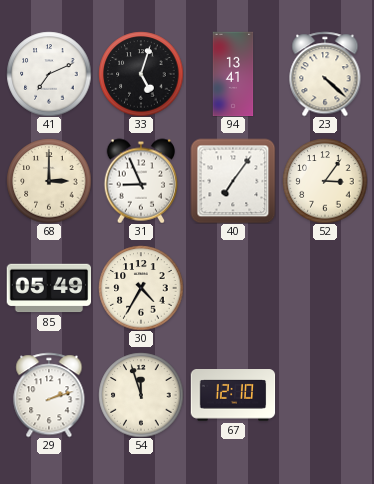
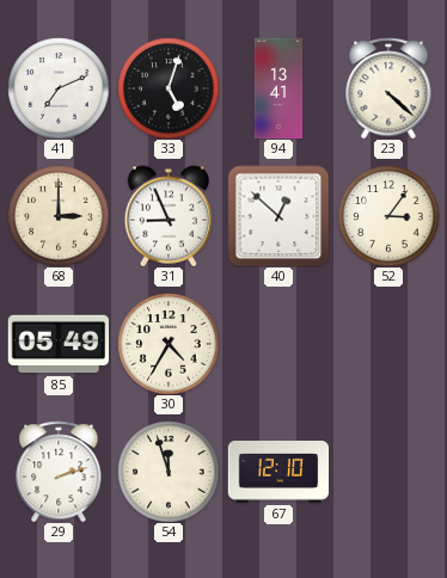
40: 7:06 -> 12:52
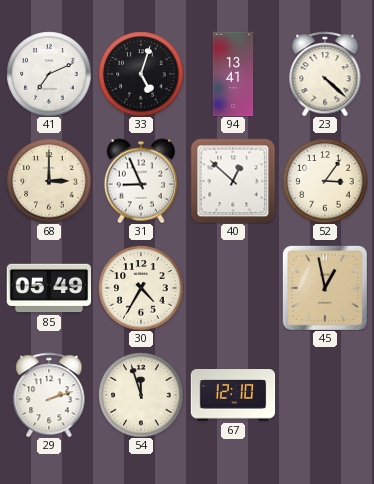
45: none -> 12:58
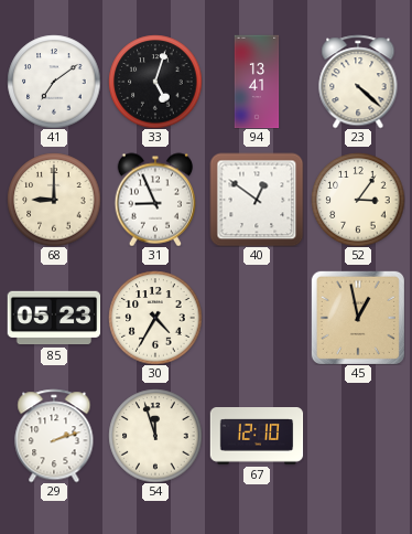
41: 7:11 -> 7:09
68: 3:00 -> 9:00
40: 12:52 -> 12:51
85: 05:49 -> 05:23
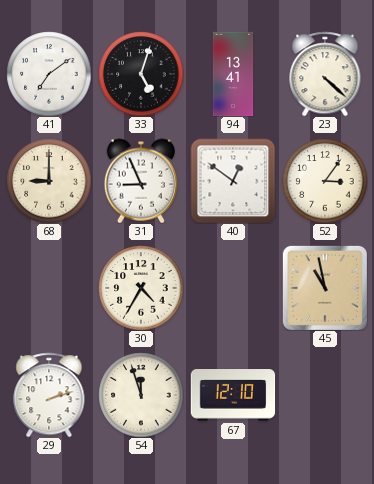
85: 05:23 -> none
45: 12:58 -> 10:58
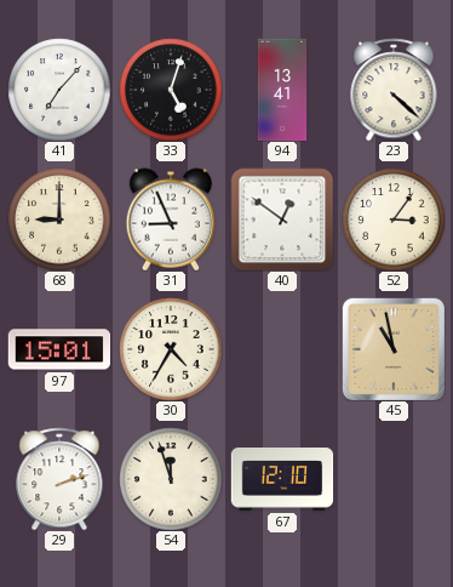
41: 7:09 -> 7:07
97: none -> 15:01
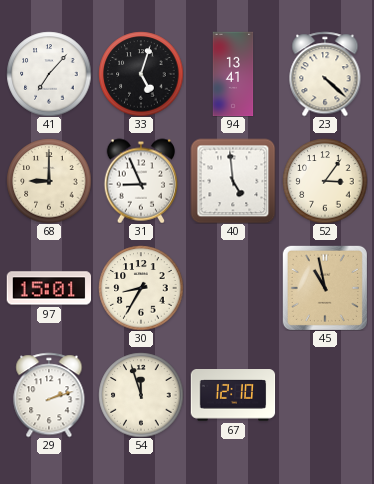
40: 12:51 -> 4:59
30: 4:35 -> 8:35
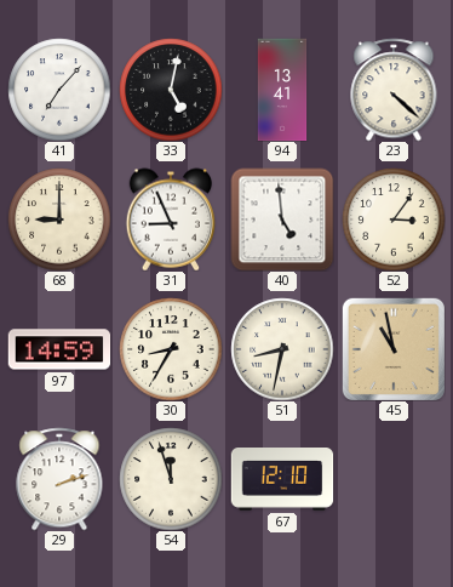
33: 5:03 -> 5:02
97: 15:01 -> 14:59
51: none -> 8:32
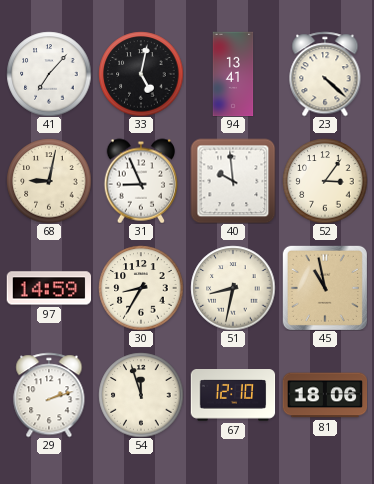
68: 9:00 -> 9:02
40: 4:59 -> 9:59
81: none -> 18:06
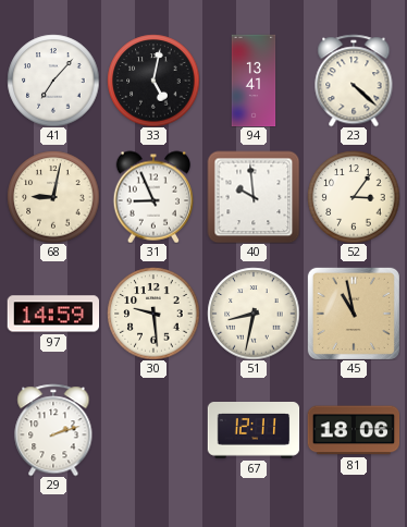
30: 8:35 -> 9:29
54: 11:57 -> none
67: 12:10 -> 12:11
